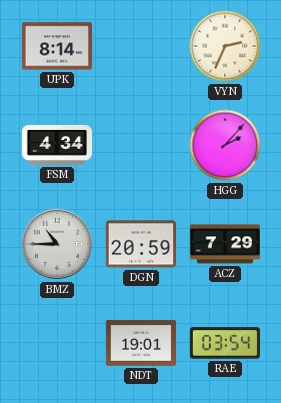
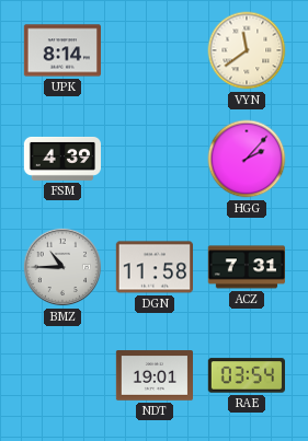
VYN: 2:34 -> 11:39
FSM: 4:34 -> 4:39
DGN: 20:59 -> 11:58
ACZ: 7:29 -> 7:31
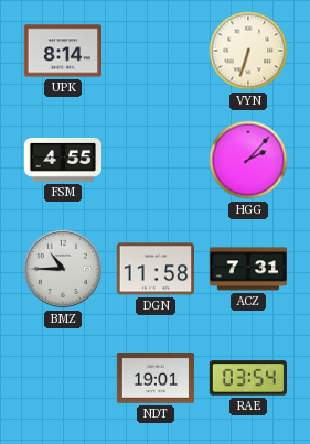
VYN: 11:39 -> 6:33
FSM: 4:39 -> 4:55
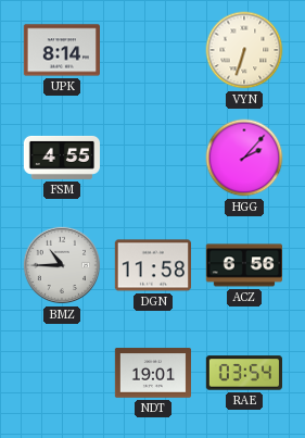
ACZ: 7:31 -> 6:56
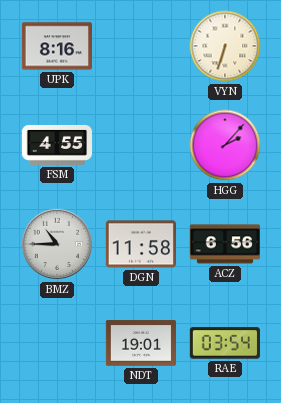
UPK: 8:14 -> 8:16
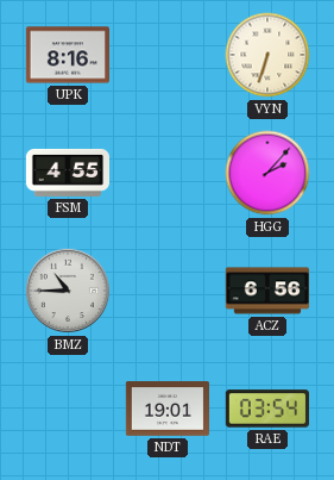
DGN: 11:58 -> none
